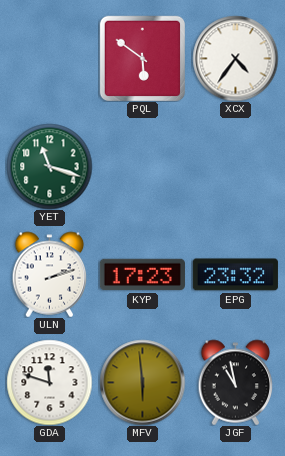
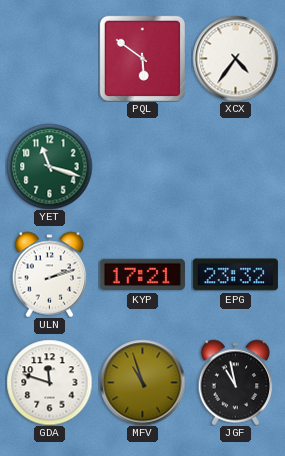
KYP: 17:23 -> 17:21
MFV: 5:59 -> 10:57
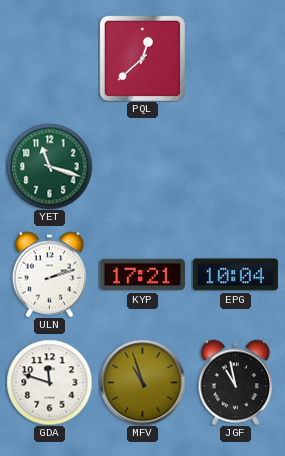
PQL: 5:51 -> 12:38
XCX: 4:36 -> none
EPG: 23:32 -> 10:04
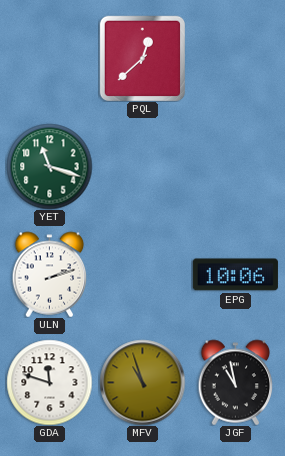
KYP: 17:21 -> none
EPG: 10:04 -> 10:06
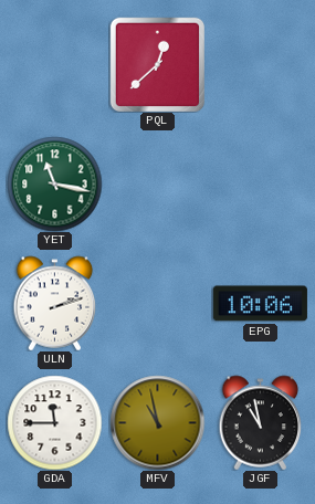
YET: 11:18 -> 11:17
GDA: 11:48 -> 11:45
MFV: 10:57 -> 10:58
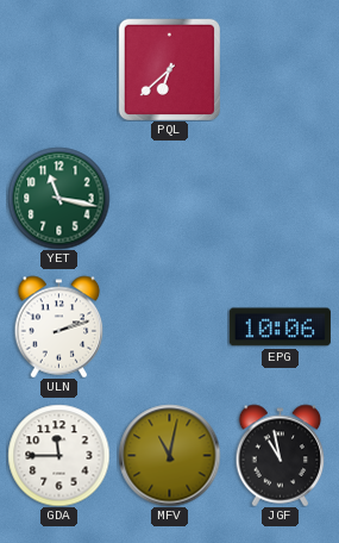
PQL: 12:38 -> 6:38
MFV: 10:58 -> 11:02
